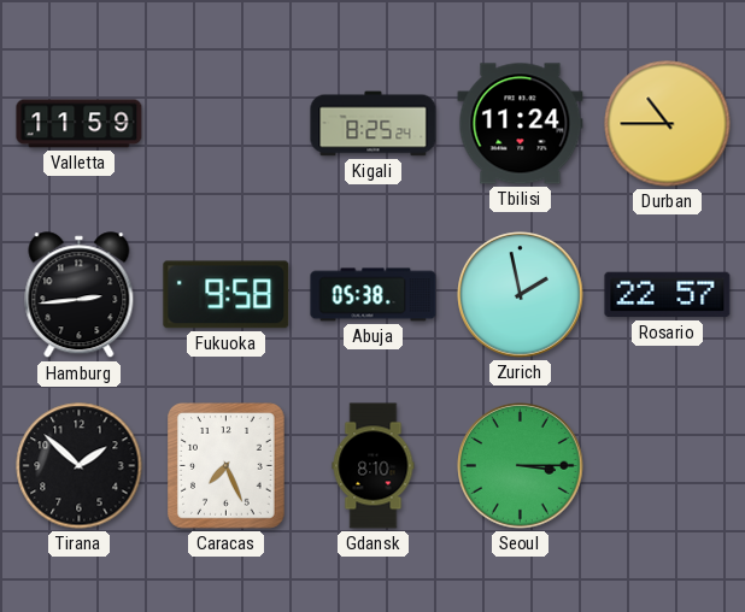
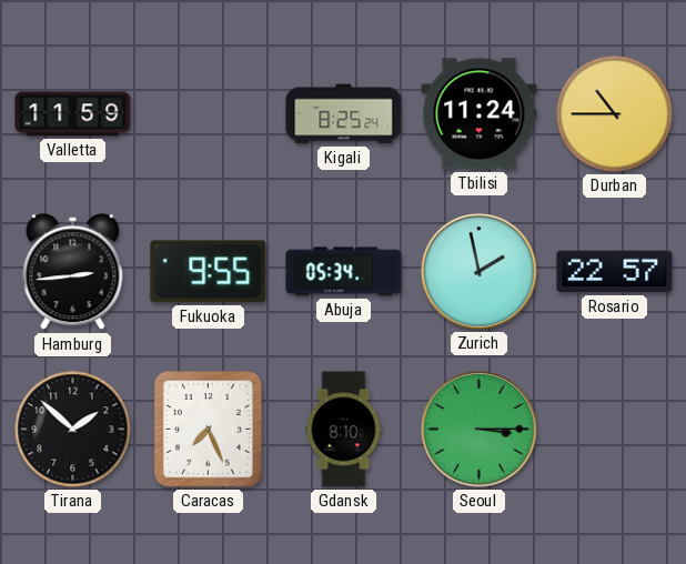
Fukuoka: 9:58 -> 9:55
Abuja: 05:38 -> 05:34
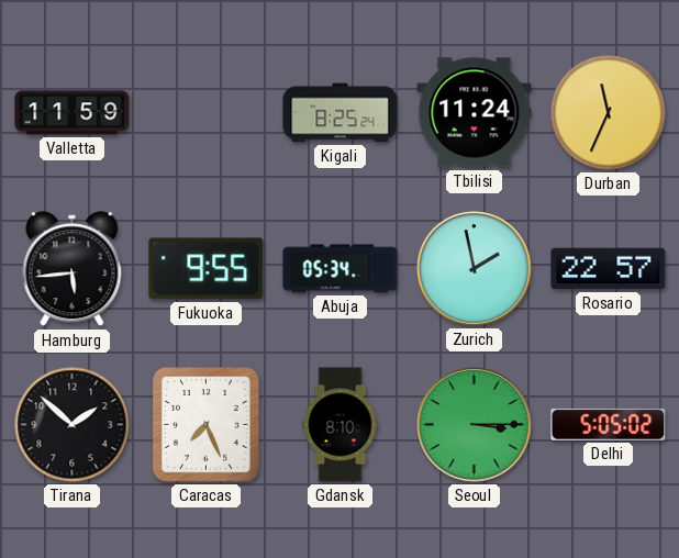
Durban: 10:45 -> 11:34
Hamburg: 2:44 -> 5:44
Delhi: none -> 5:05
